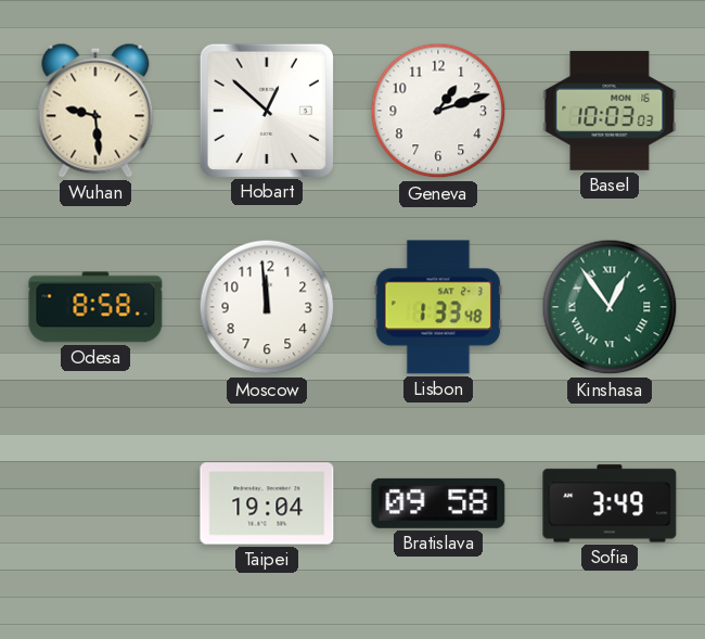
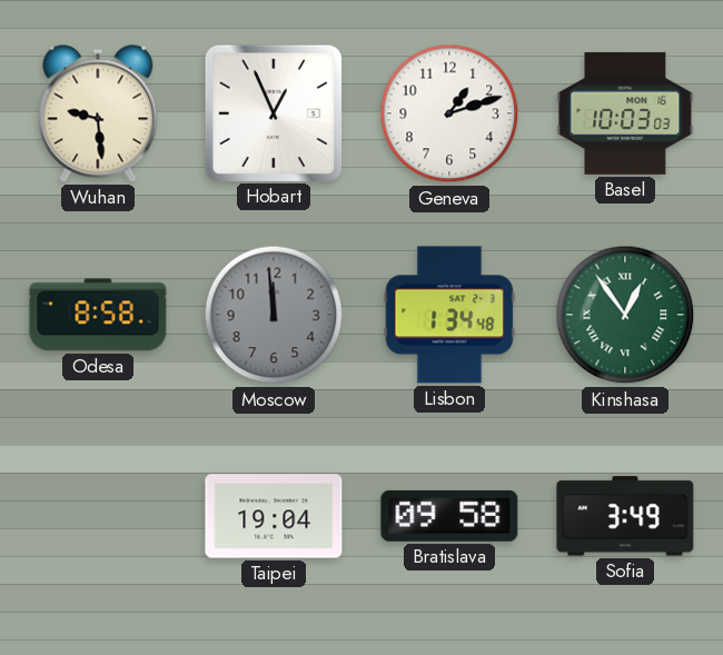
Hobart: 12:52 -> 12:56
Moscow dial: white -> grey
Lisbon: 1:33 -> 1:34
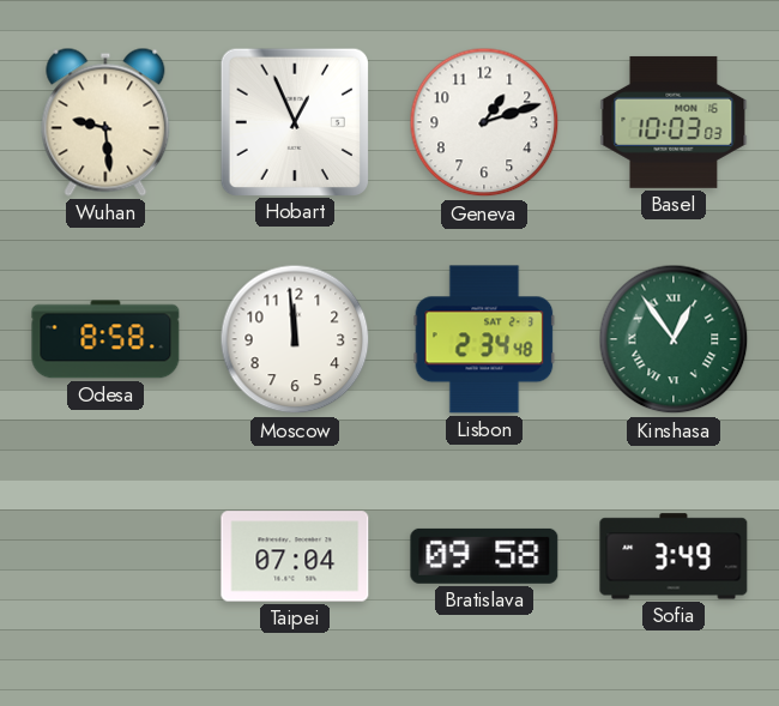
Moscow dial: grey -> white
Lisbon: 1:34 -> 2:34
Taipei: 19:04 -> 07:04
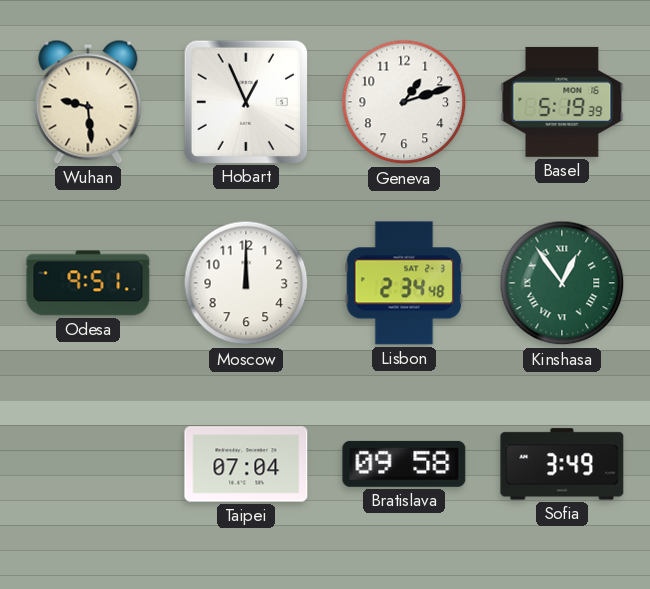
Basel: 10:03 -> 5:19
Odesa: 8:58 -> 9:51
Moscow: 11:59 -> 12:00
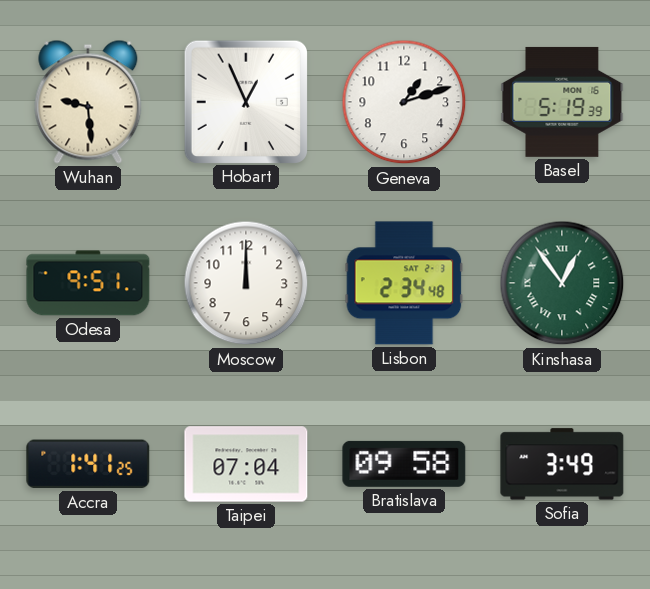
Accra: none -> 1:41
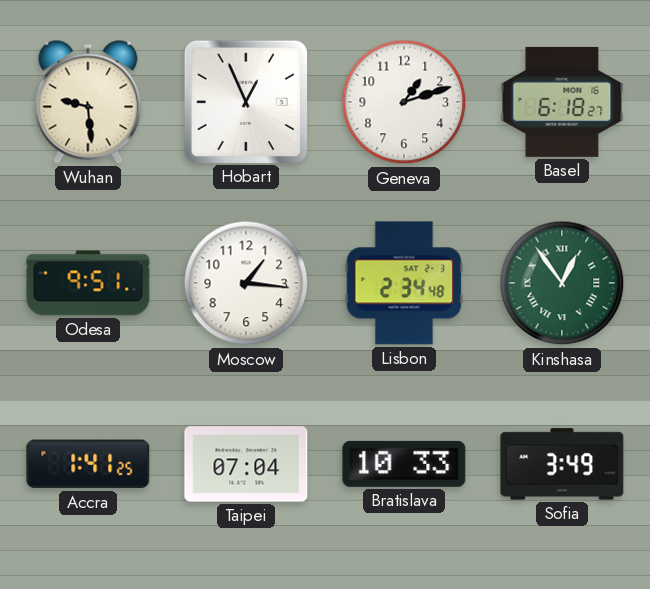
Basel: 5:19 -> 6:18
Moscow: 12:00 -> 1:16
Bratislava: 09:58 -> 10:33
